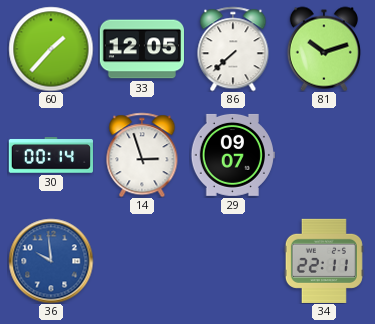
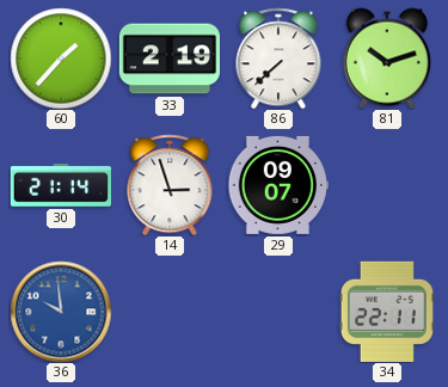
33: 12:05 -> 2:19
30: 00:14 -> 21:14
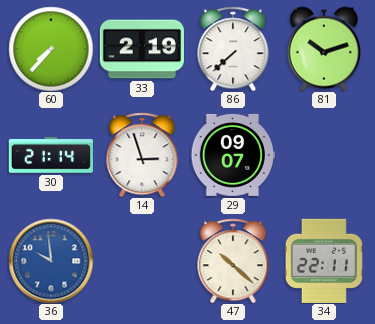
60: 1:37 -> 7:37
47: none -> 10:22
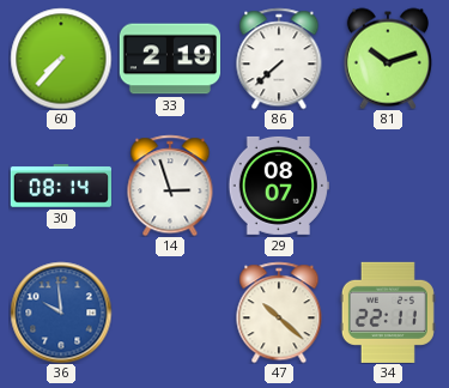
30: 21:14 -> 08:14
29: 09:07 -> 08:07
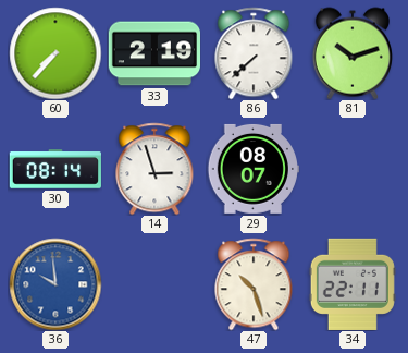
47: 10:22 -> 10:27
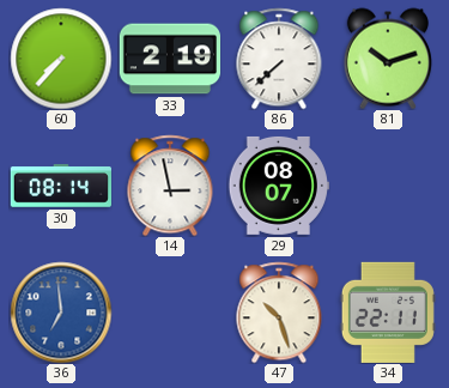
14: 2:57 -> 2:58
36: 9:59 -> 6:59
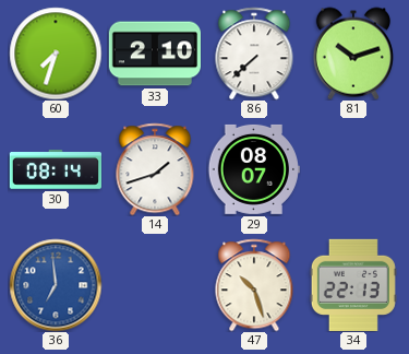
60: 7:37 -> 7:33
33: 2:19 -> 2:10
14: 2:58 -> 1:42
34: 22:11 -> 22:13
